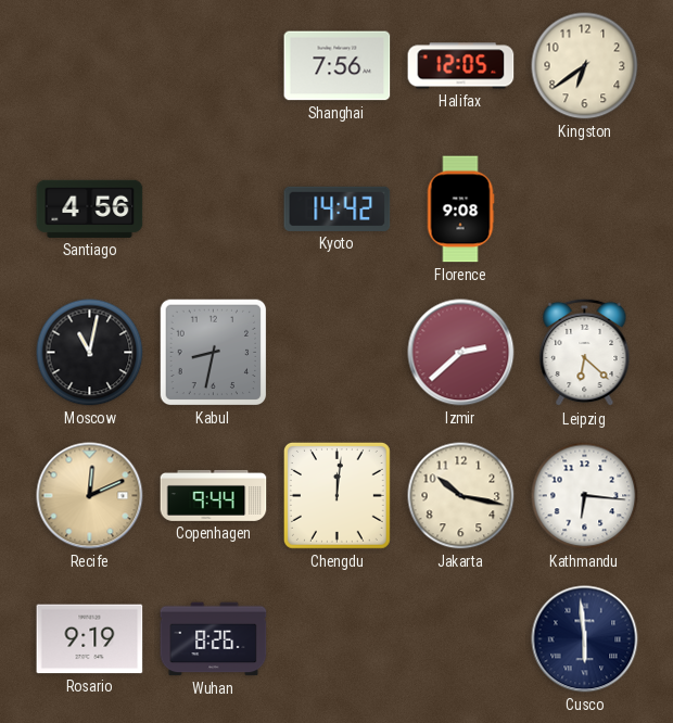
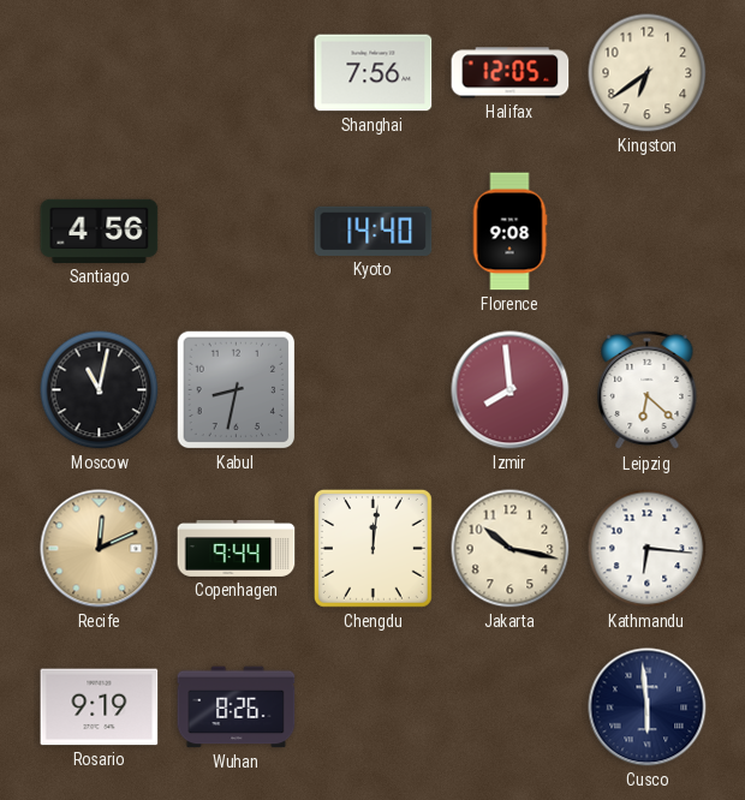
Kyoto: 14:42 -> 14:40
Izmir: 2:38 -> 7:59
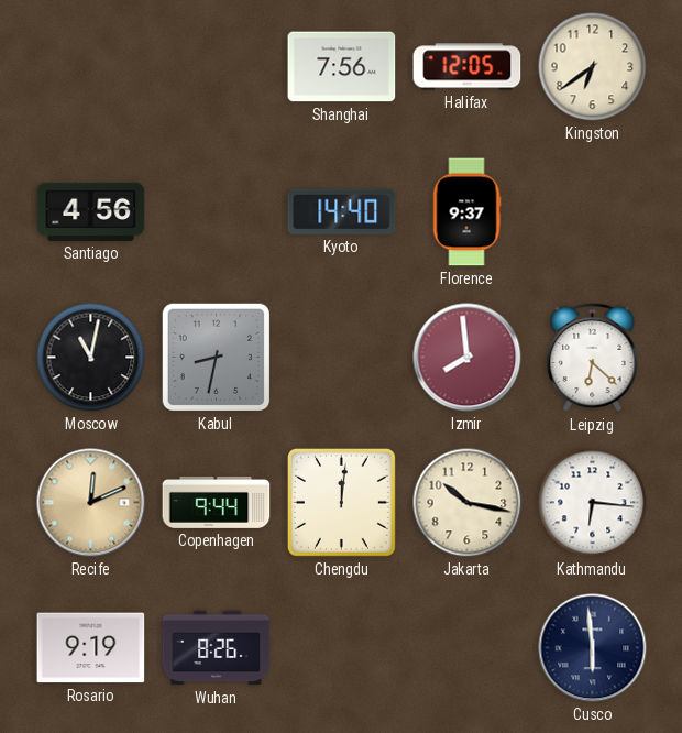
Florence: 9:08 -> 9:37
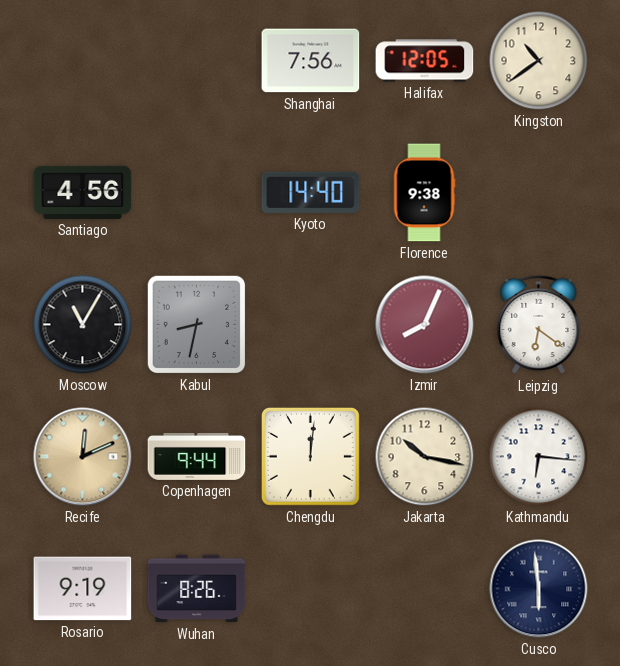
Kingston: 6:39 -> 10:39
Florence: 9:37 -> 9:38
Moscow: 11:02 -> 11:05
Izmir: 7:59 -> 8:04
Leipzig: 6:22 -> 6:21
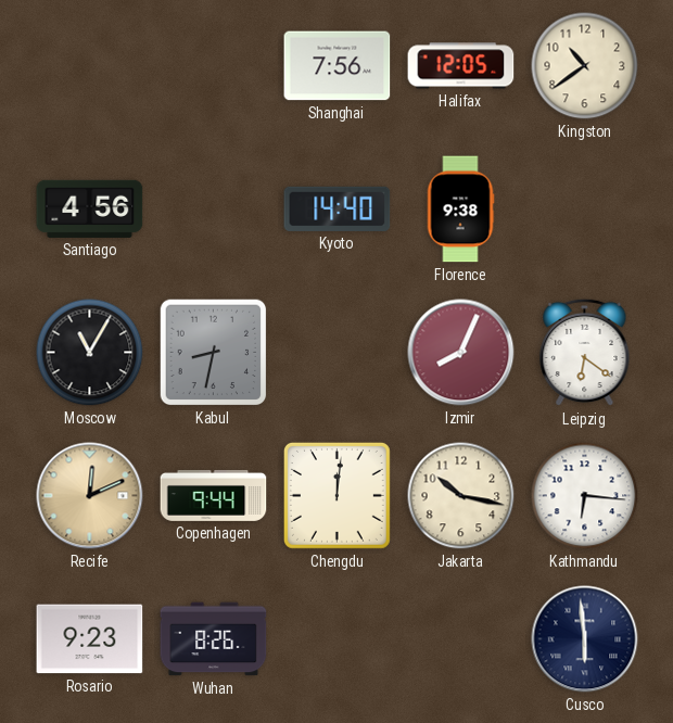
Rosario: 9:19 -> 9:23
